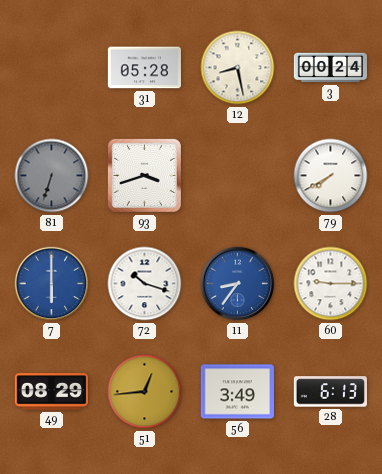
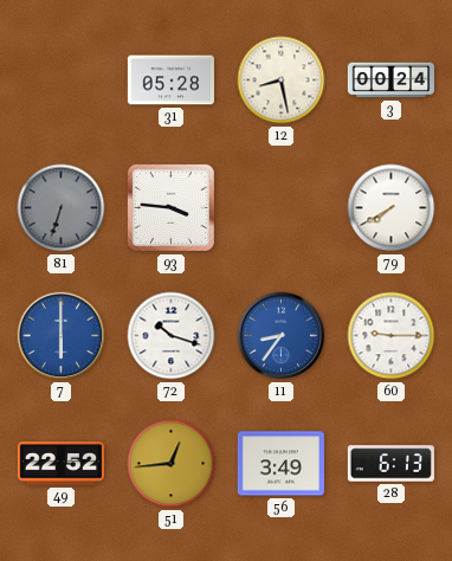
93: 3:42 -> 3:46
49: 08:29 -> 22:52
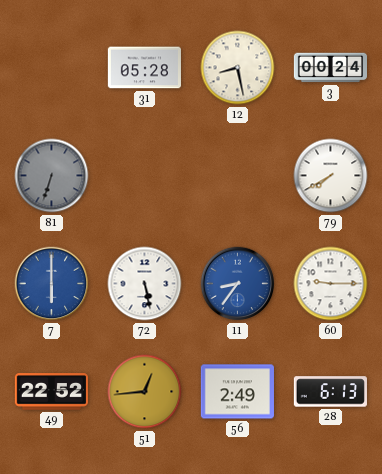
93: 3:46 -> none
72: 10:18 -> 5:28
56: 3:49 -> 2:49
